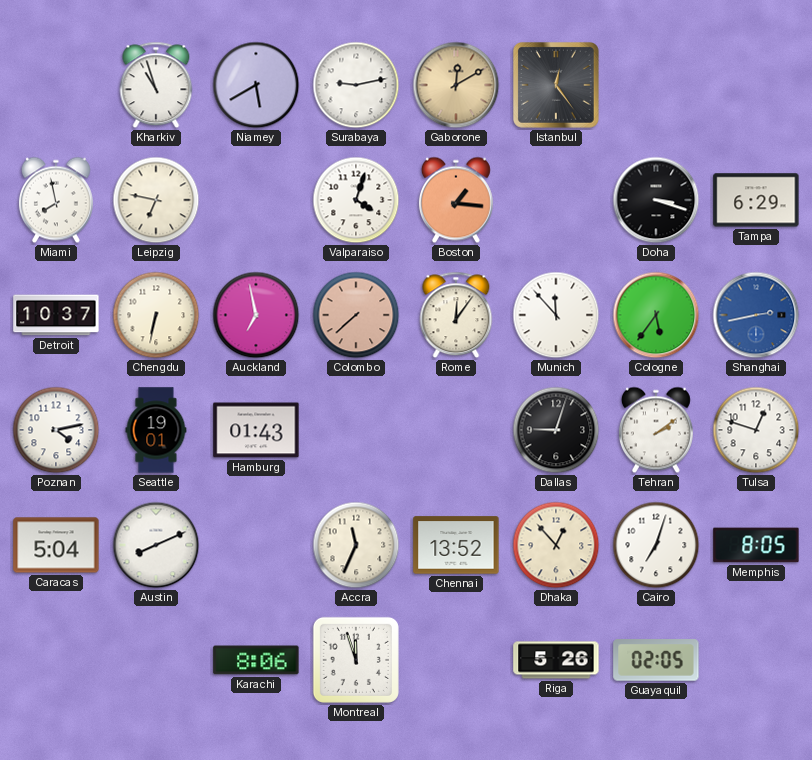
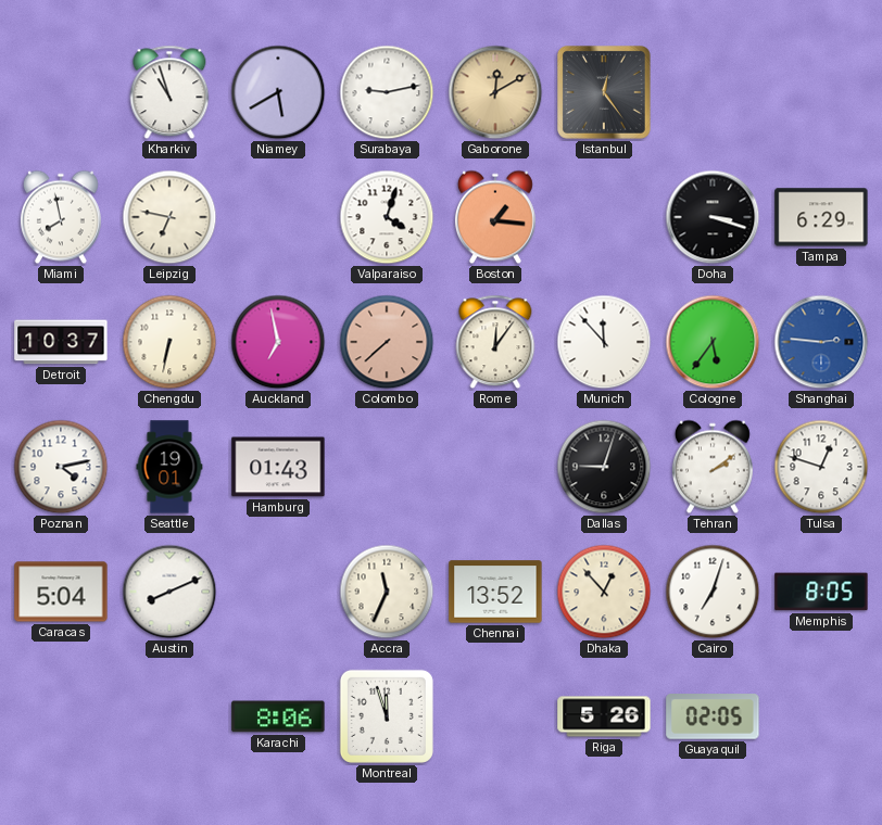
Shanghai: 2:43 -> 2:46
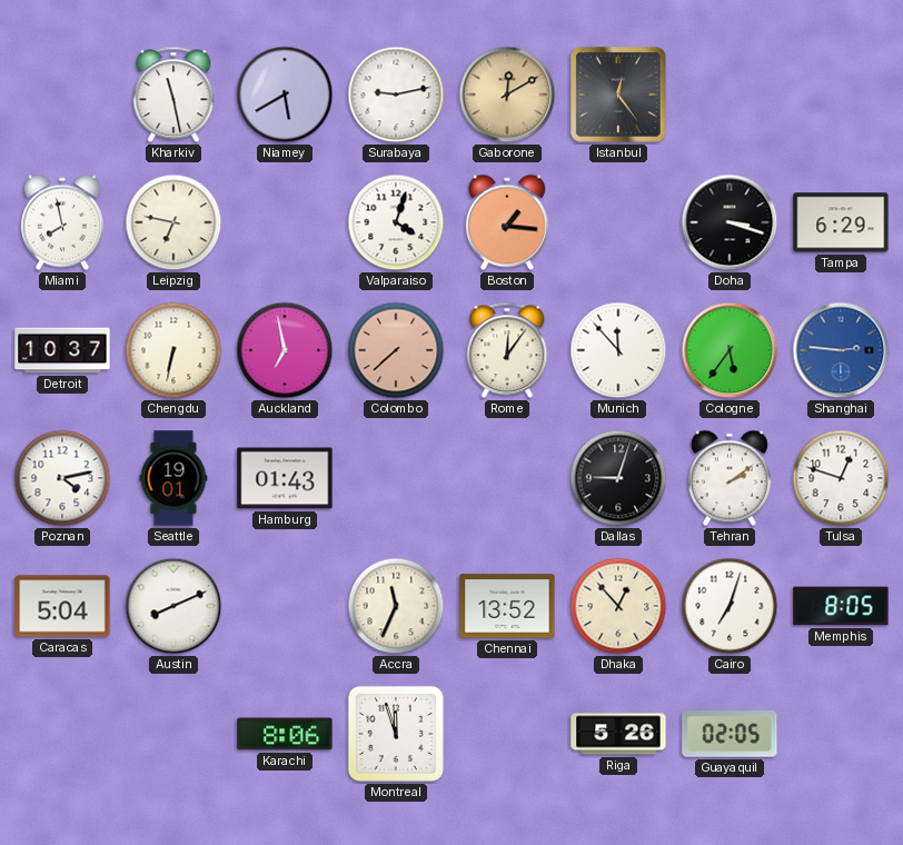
Kharkiv: 10:57 -> 11:28
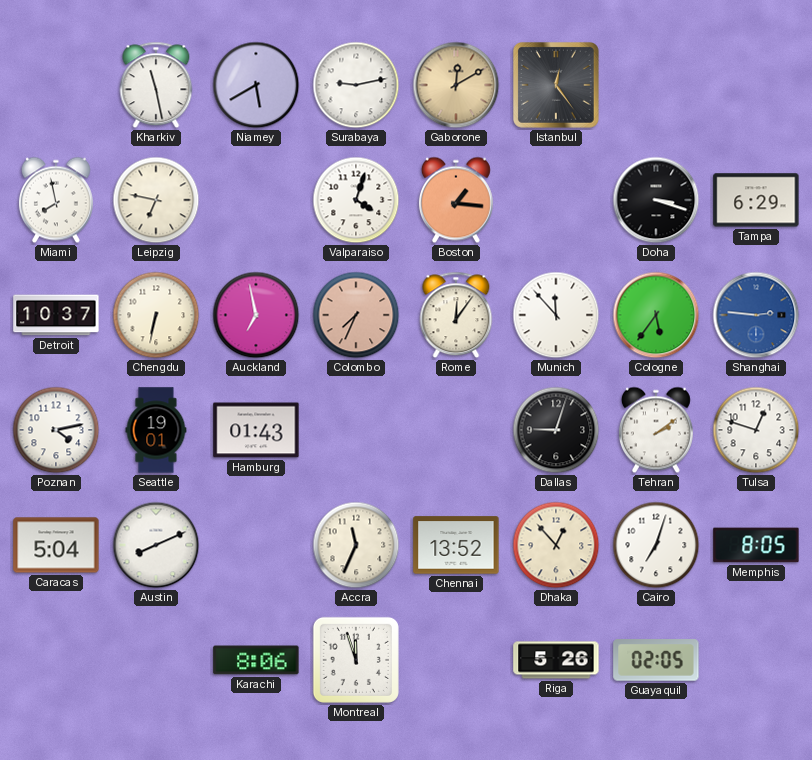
Colombo: 7:38 -> 7:34
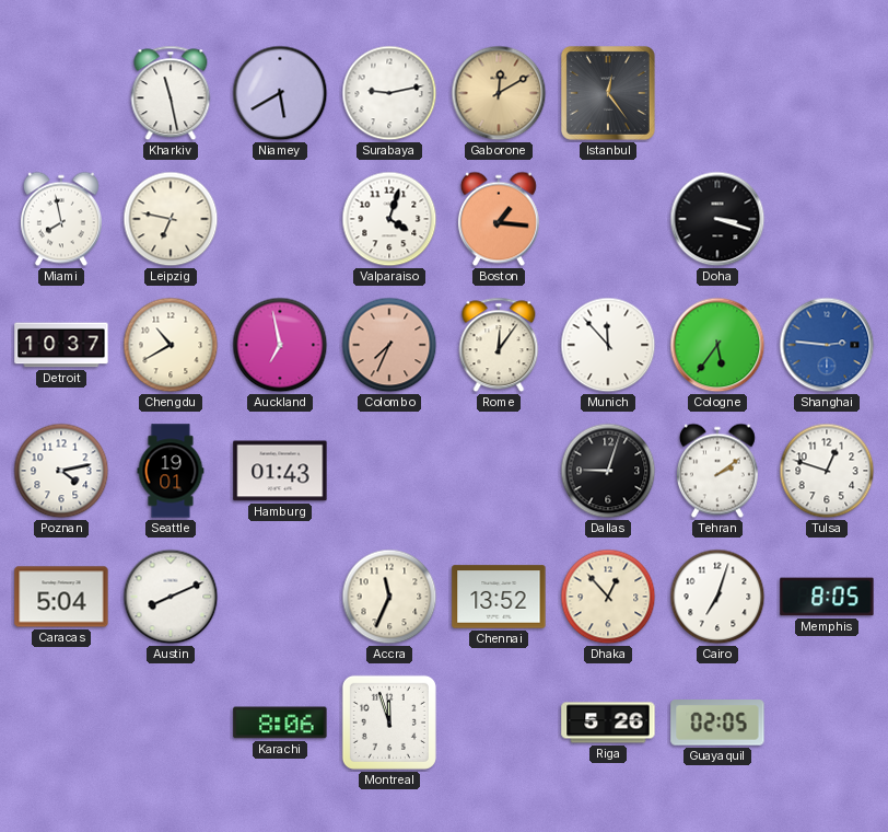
Tampa: 6:29 -> none
Chengdu: 6:32 -> 10:40
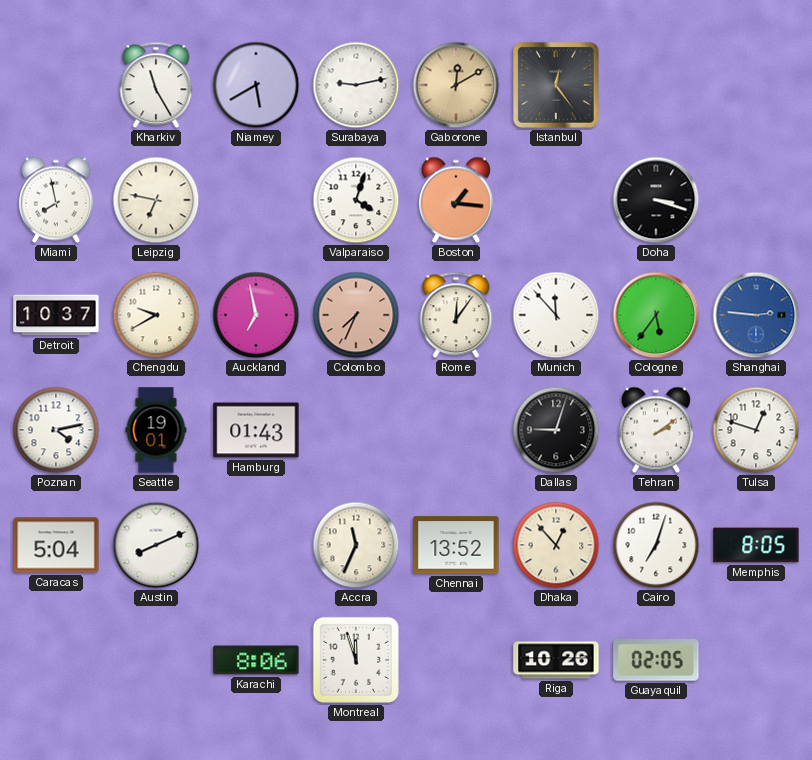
Kharkiv: 11:28 -> 11:25
Chengdu: 10:40 -> 9:40
Riga: 5:26 -> 10:26
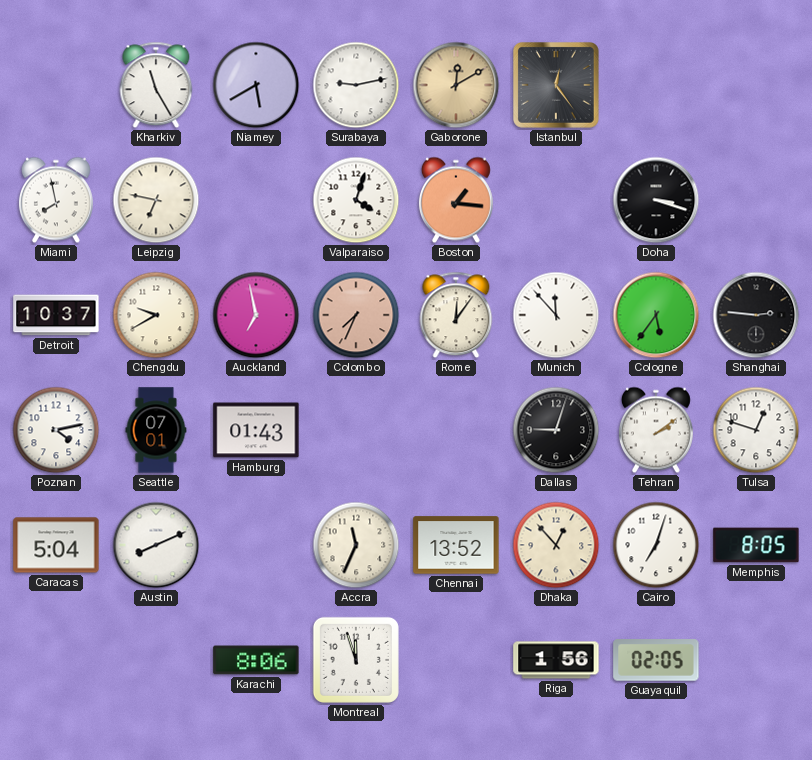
Shanghai dial: blue -> black
Seattle: 19:01 -> 07:01
Riga: 10:26 -> 1:56
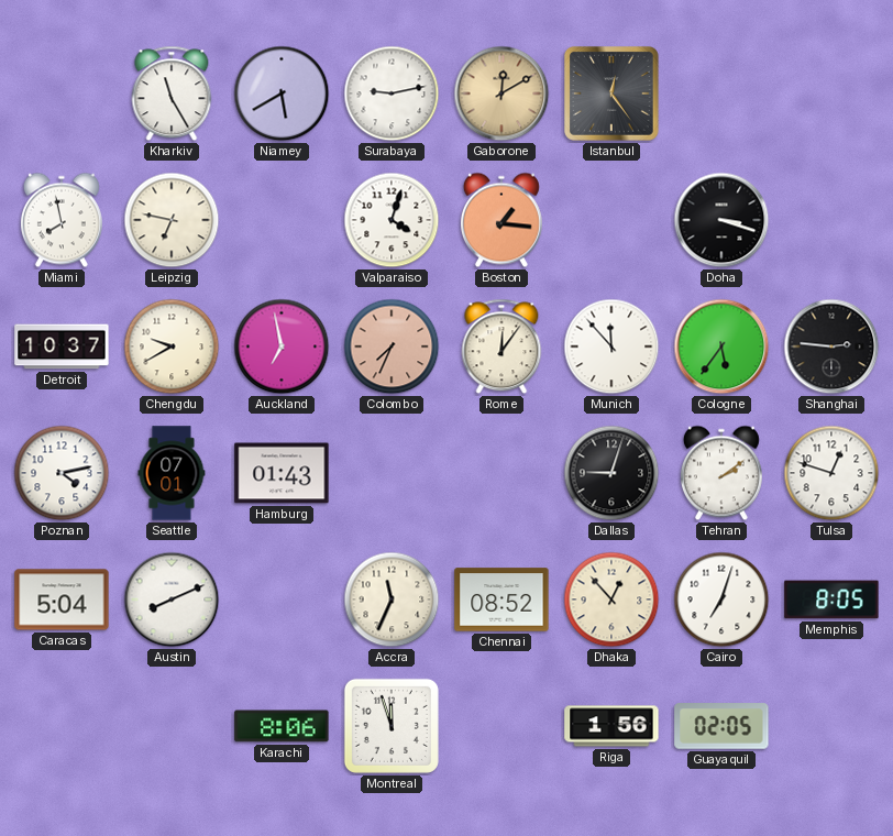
Chennai: 13:52 -> 08:52
